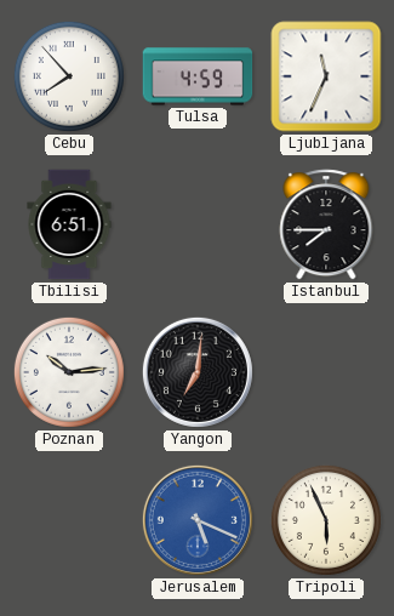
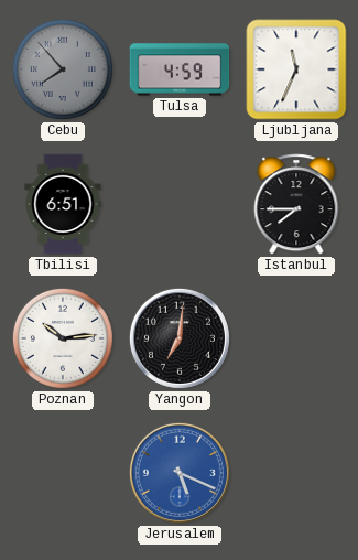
Cebu dial: white -> grey
Tripoli: 5:56 -> none
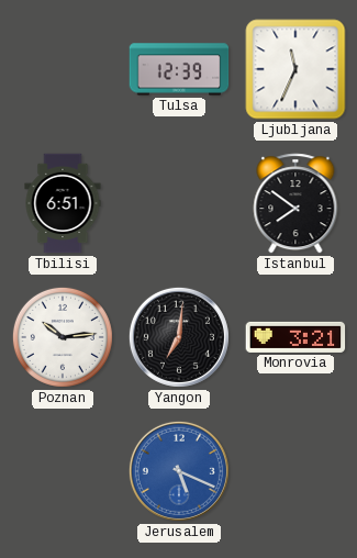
Cebu: 7:53 -> none
Tulsa: 4:59 -> 12:39
Istanbul: 7:45 -> 7:51
Monrovia: none -> 3:21
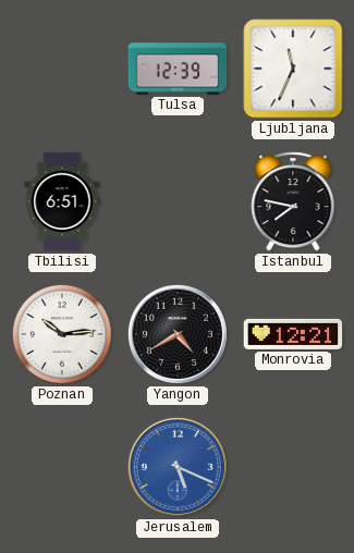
Istanbul: 7:51 -> 7:47
Yangon: 7:01 -> 4:40
Monrovia: 3:21 -> 12:21
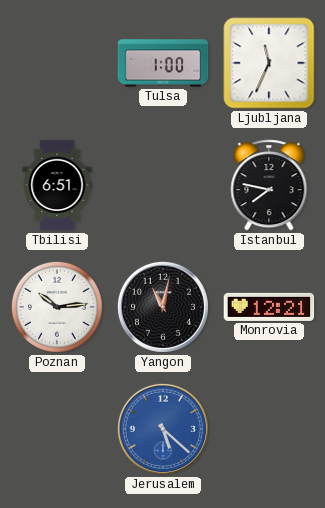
Tulsa: 12:39 -> 1:00
Yangon: 4:40 -> 11:02
Jerusalem: 5:19 -> 5:22
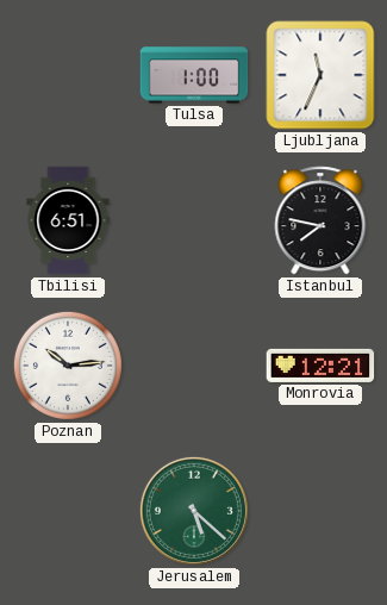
Yangon: 11:02 -> none
Jerusalem dial: blue -> green
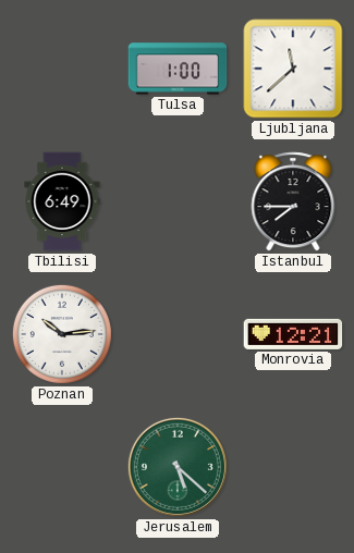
Ljubljana: 11:34 -> 11:38
Tbilisi: 6:51 -> 6:49
Istanbul: 7:47 -> 7:45
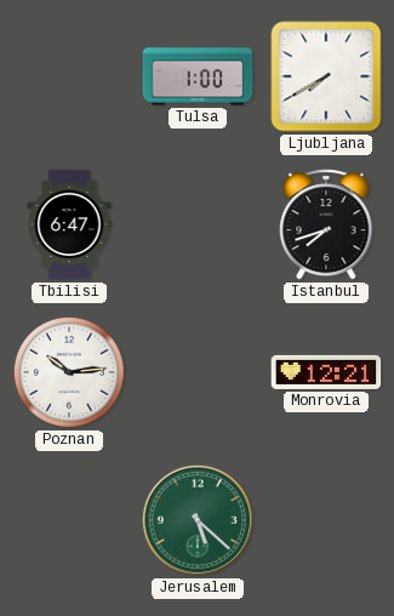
Ljubljana: 11:38 -> 7:40
Tbilisi: 6:49 -> 6:47
Istanbul: 7:45 -> 7:42
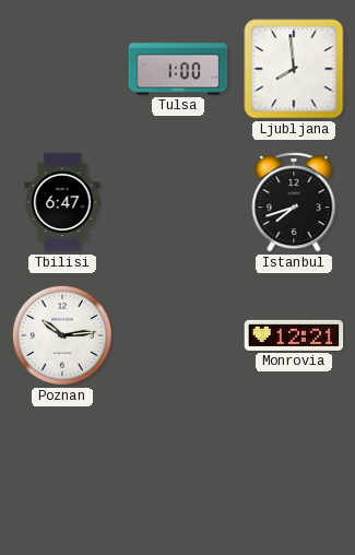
Ljubljana: 7:40 -> 7:59
Jerusalem: 5:22 -> none
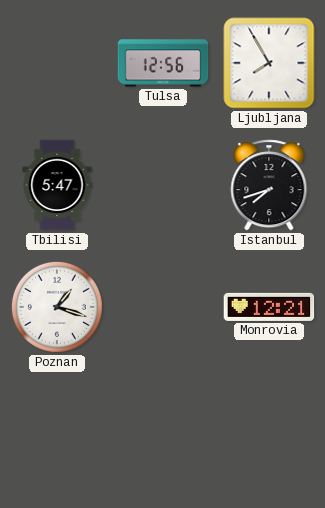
Tulsa: 1:00 -> 12:56
Ljubljana: 7:59 -> 7:55
Tbilisi: 6:47 -> 5:47
Poznan: 10:14 -> 1:18
